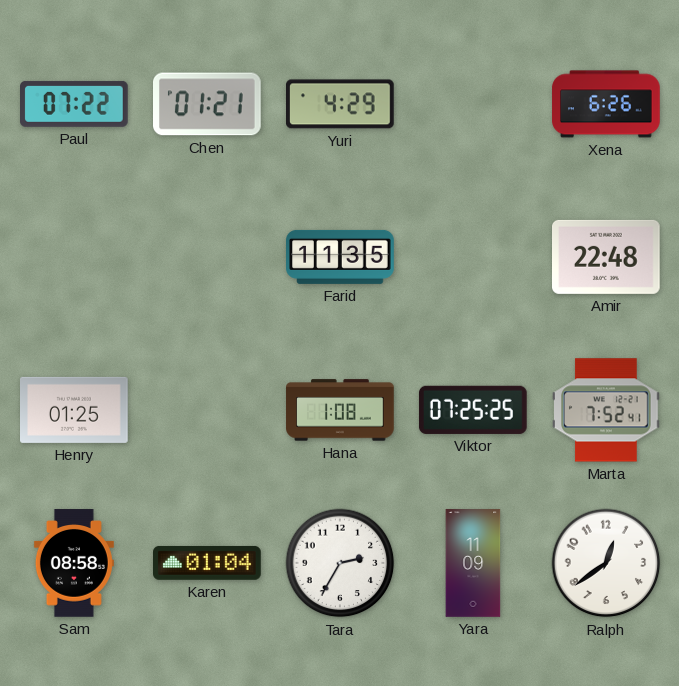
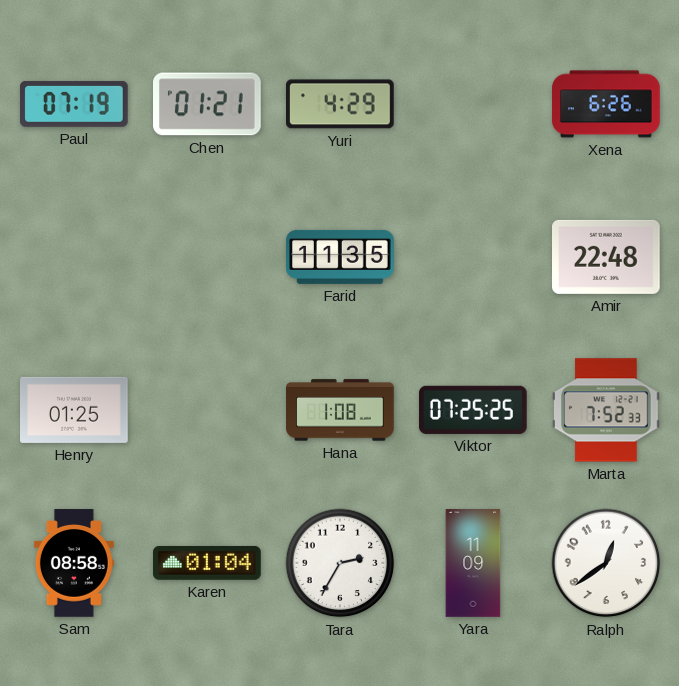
Paul: 07:22 -> 07:19
Marta: 7:52:41 -> 7:52:33
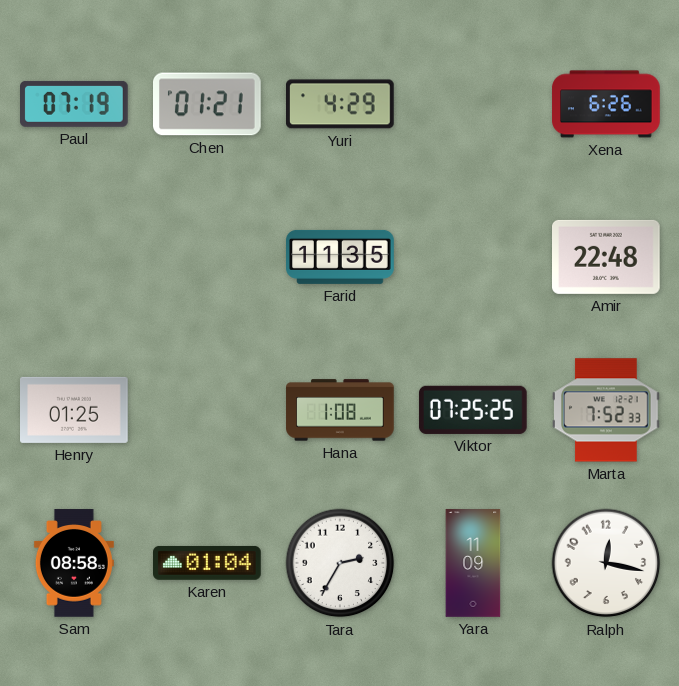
Ralph: 12:39 -> 12:17
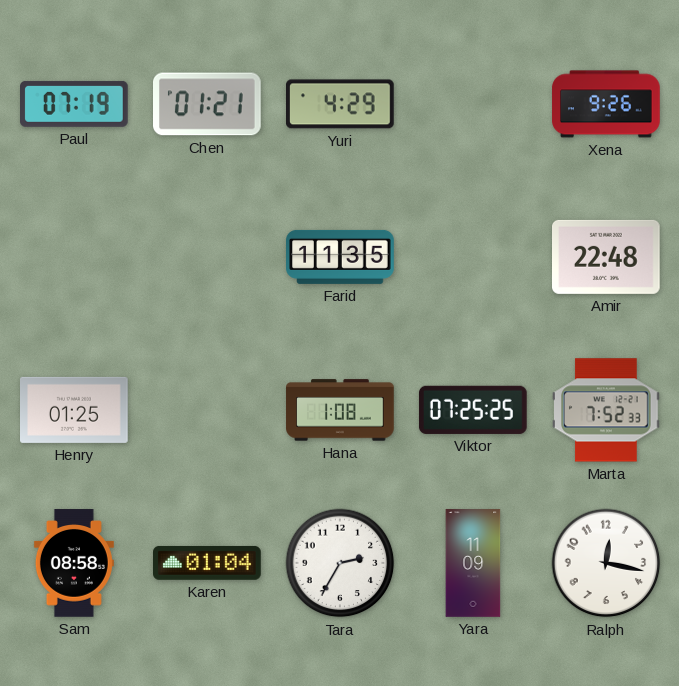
Xena: 6:26 -> 9:26
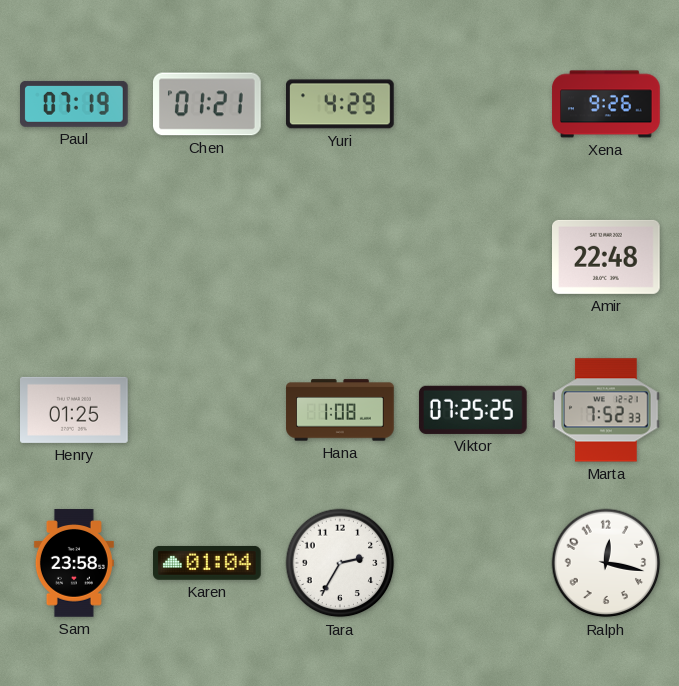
Farid: 11:35 -> none
Sam: 08:58 -> 23:58
Yara: 11:09 -> none
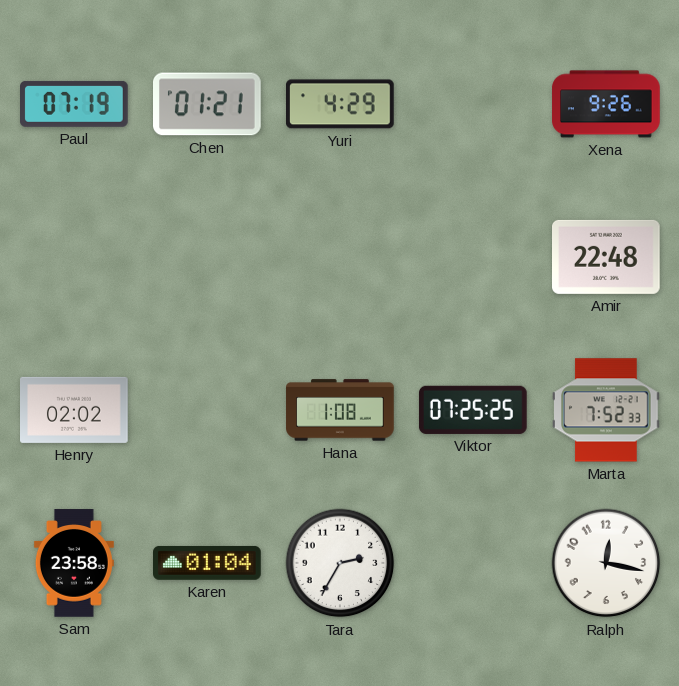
Henry: 01:25 -> 02:02
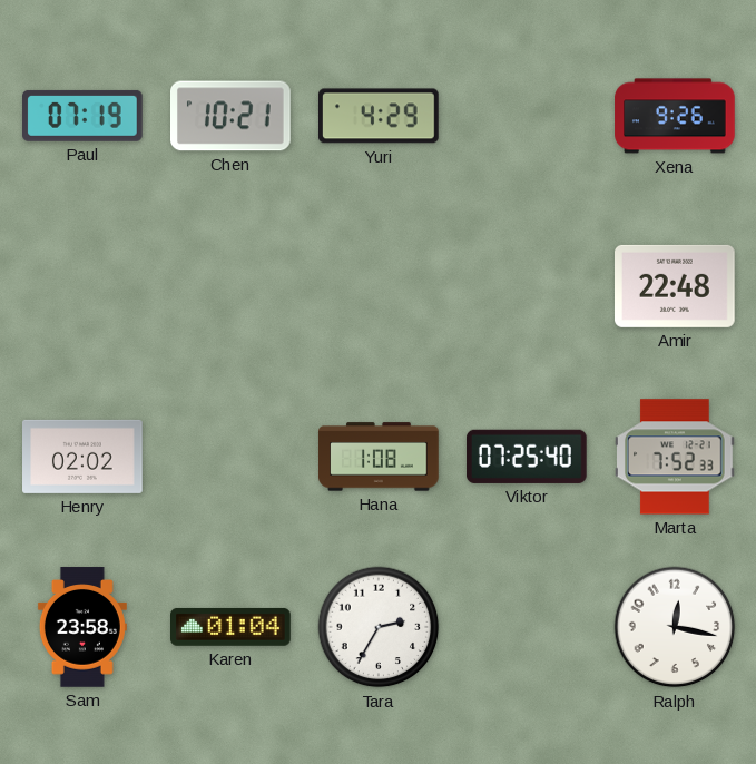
Chen: 01:21 -> 10:21
Viktor: 07:25:25 -> 07:25:40
